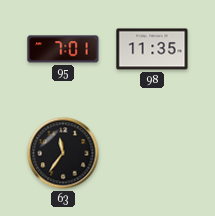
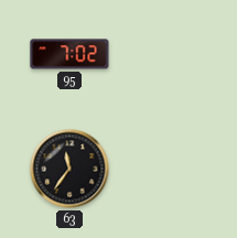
95: 7:01 -> 7:02
98: 11:35 -> none
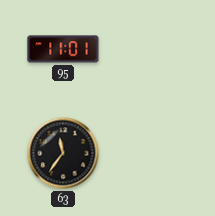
95: 7:02 -> 11:01
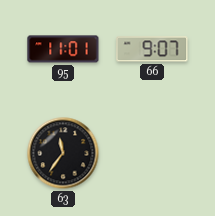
66: none -> 9:07
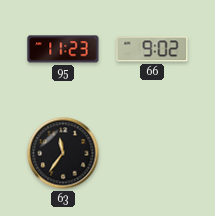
95: 11:01 -> 11:23
66: 9:07 -> 9:02
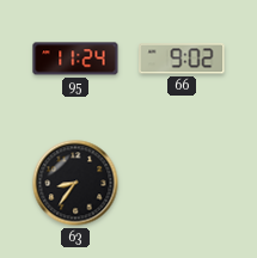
95: 11:23 -> 11:24
63: 11:36 -> 8:36
